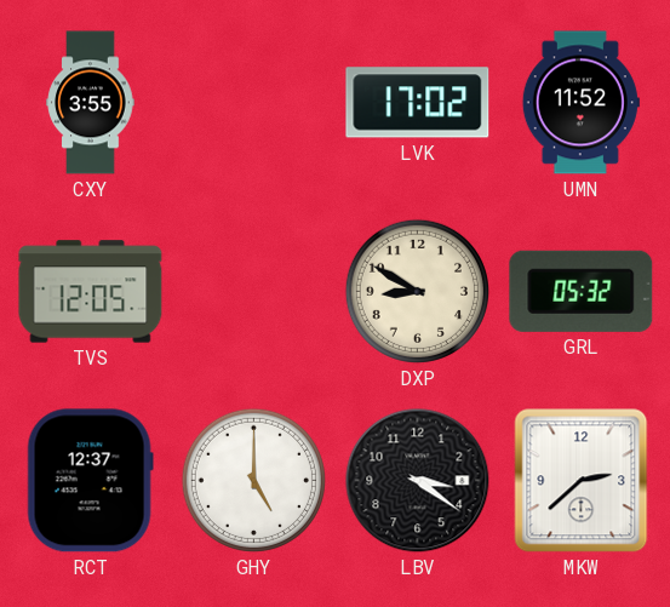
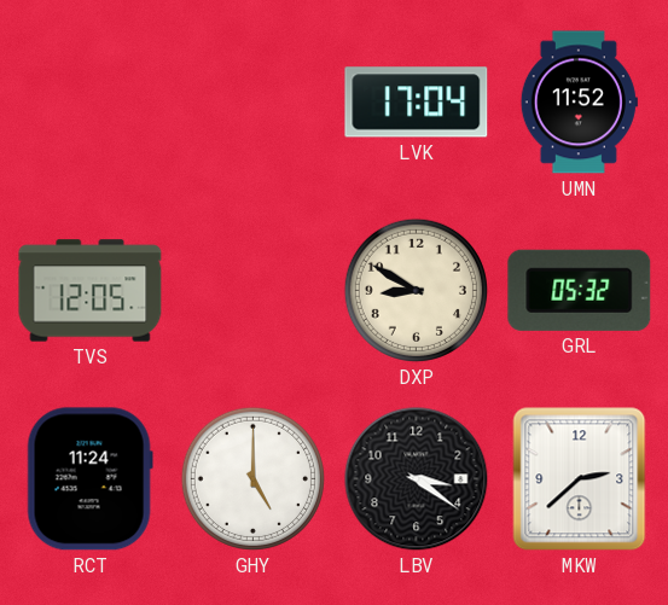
CXY: 3:55 -> none
LVK: 17:02 -> 17:04
RCT: 12:37 -> 11:24
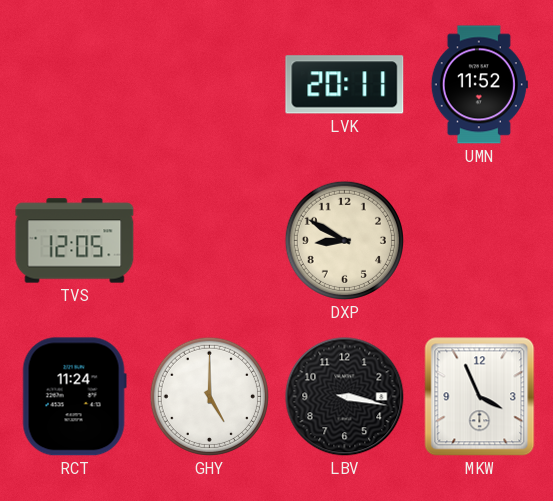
LVK: 17:04 -> 20:11
GRL: 05:32 -> none
LBV: 3:21 -> 3:17
MKW: 2:38 -> 3:56
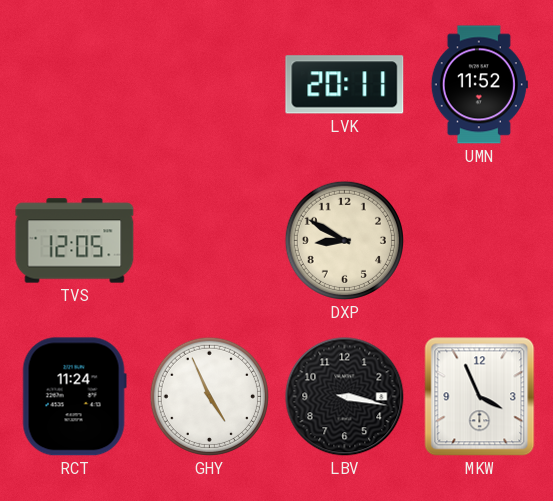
GHY: 5:00 -> 4:56
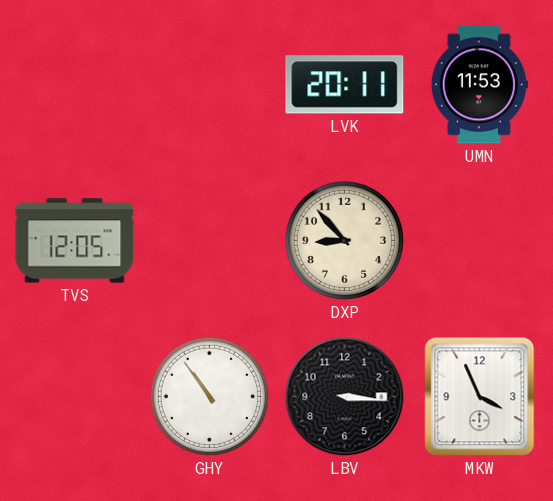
UMN: 11:52 -> 11:53
DXP: 8:50 -> 8:53
RCT: 11:24 -> none
GHY: 4:56 -> 10:54
LBV: 3:17 -> 3:16
